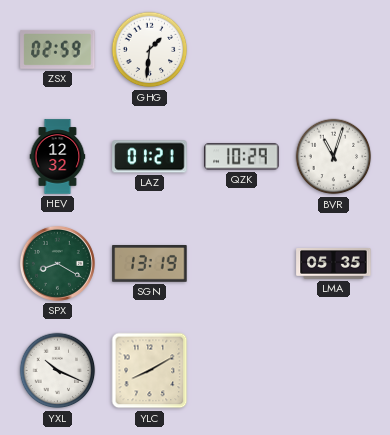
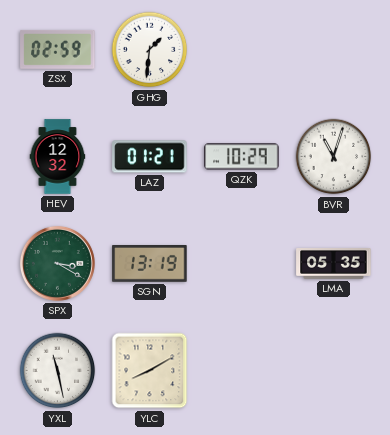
SPX: 8:20 -> 3:20
YXL: 10:19 -> 11:28
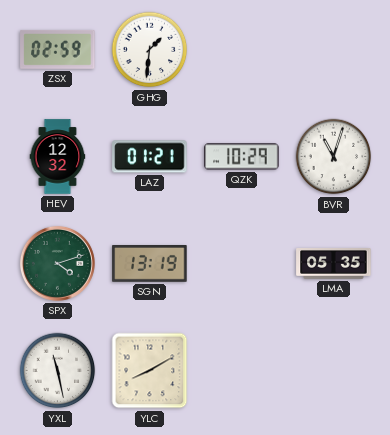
SPX: 3:20 -> 4:12
